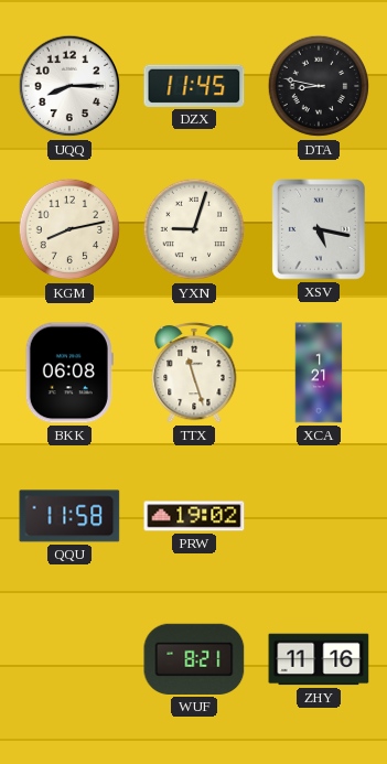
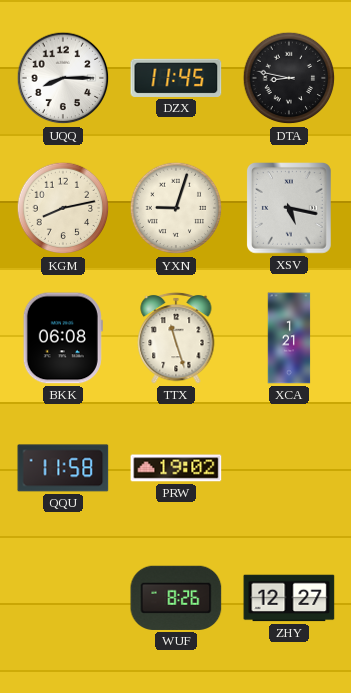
WUF: 8:21 -> 8:26
ZHY: 11:16 -> 12:27
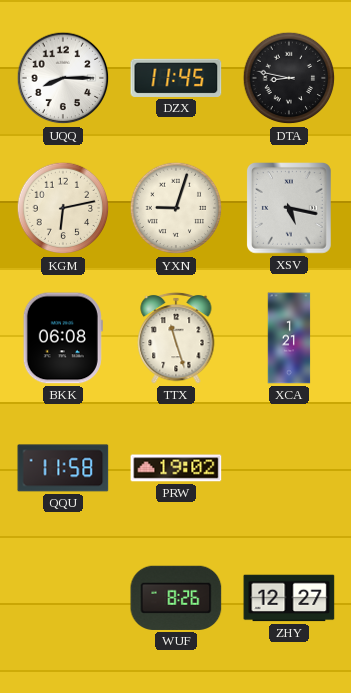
KGM: 8:13 -> 6:13
